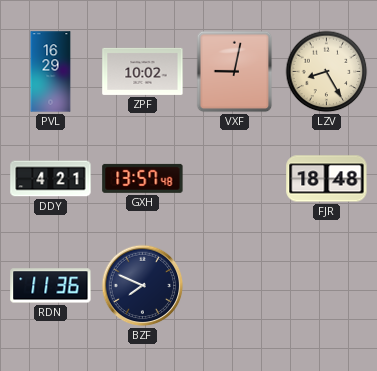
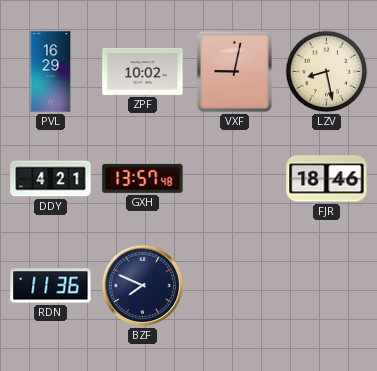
LZV: 8:25 -> 8:28
FJR: 18:48 -> 18:46
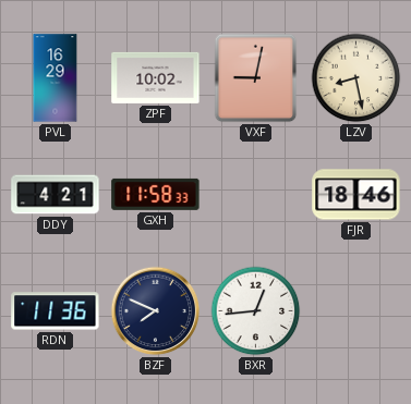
GXH: 13:57 -> 11:58
BXR: none -> 12:44
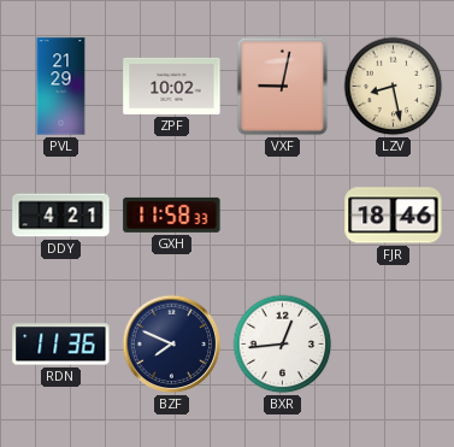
PVL: 16:29 -> 21:29
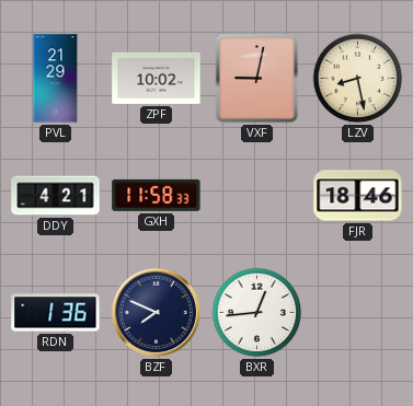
RDN: 11:36 -> 1:36
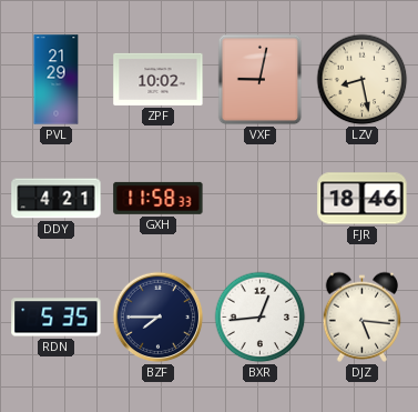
RDN: 1:36 -> 5:35
BZF: 7:49 -> 7:45
DJZ: none -> 5:16
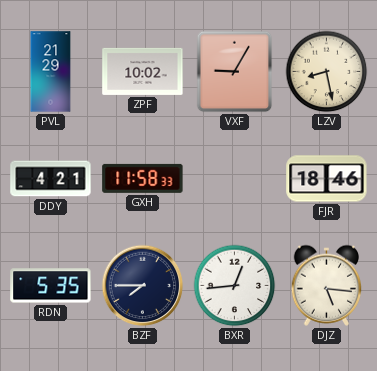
VXF: 9:02 -> 9:05
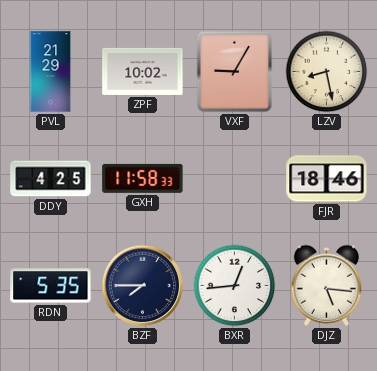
DDY: 4:21 -> 4:25
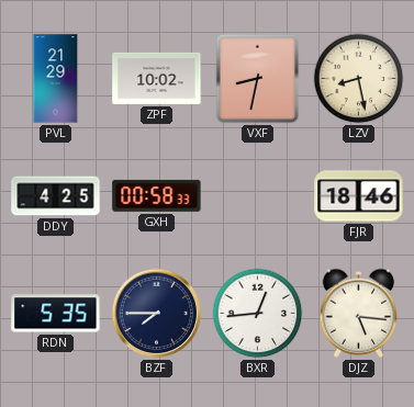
VXF: 9:05 -> 8:32
GXH: 11:58 -> 00:58
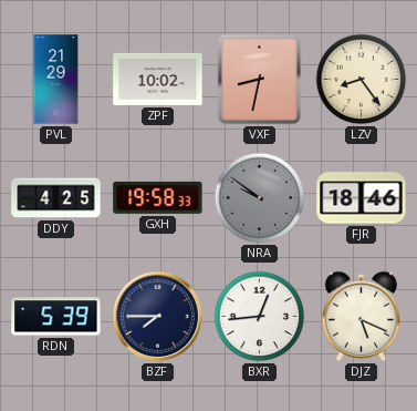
LZV: 8:28 -> 8:24
GXH: 00:58 -> 19:58
NRA: none -> 9:51
RDN: 5:35 -> 5:39
DJZ: 5:16 -> 5:19
